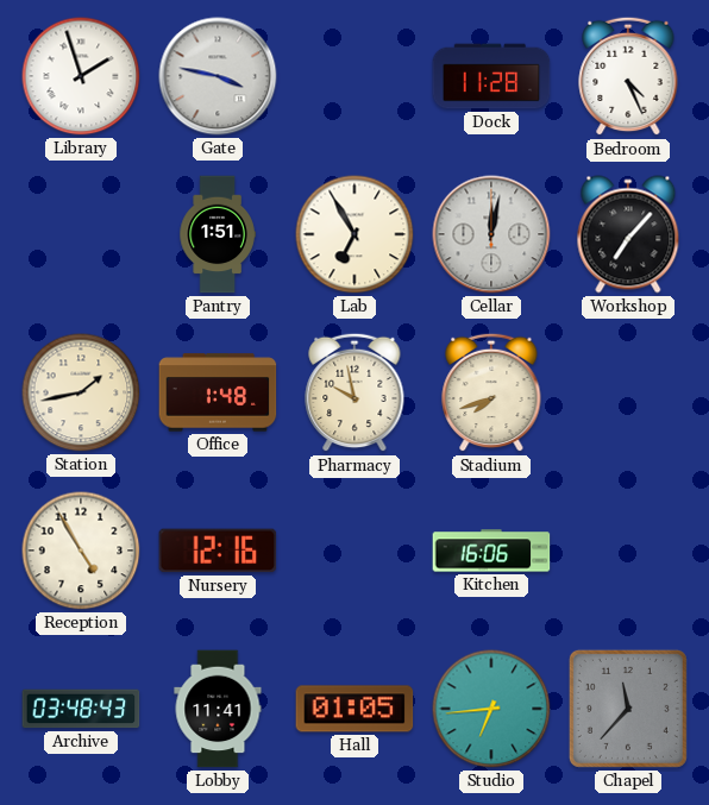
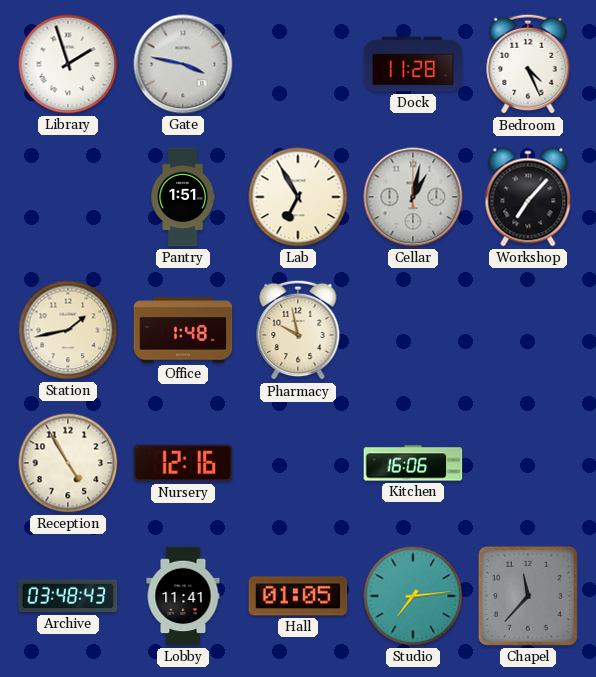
Cellar: 12:02 -> 1:02
Stadium: 7:42 -> none
Studio: 6:44 -> 7:14
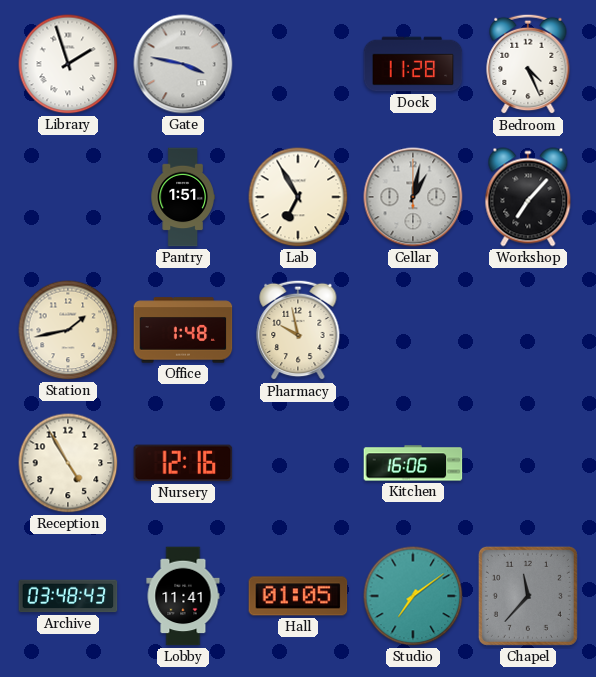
Studio: 7:14 -> 7:09
